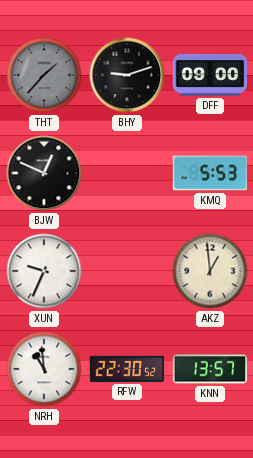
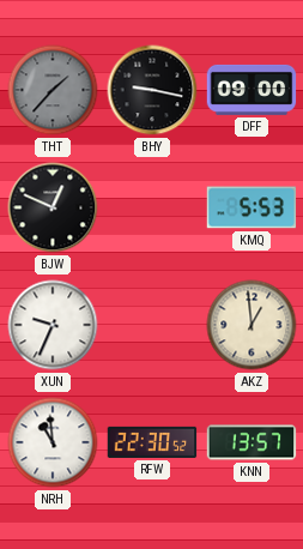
BHY: 9:12 -> 9:17
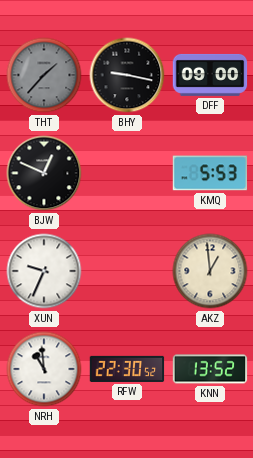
KNN: 13:57 -> 13:52
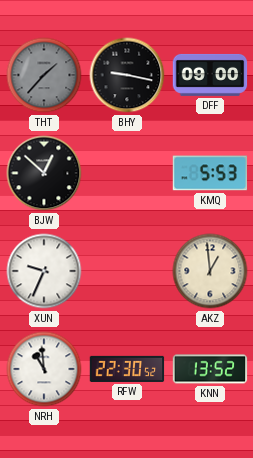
BJW: 12:49 -> 12:52
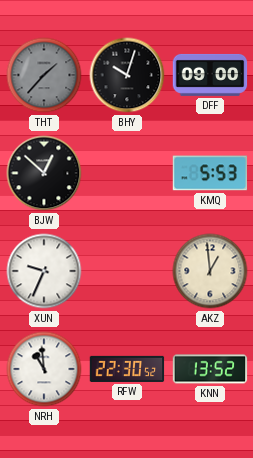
BHY: 9:17 -> 10:03
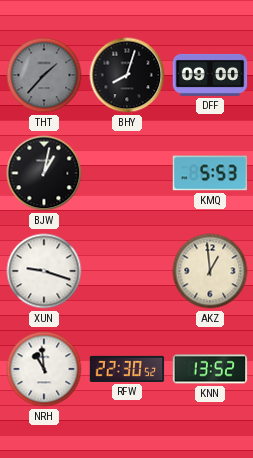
BHY: 10:03 -> 8:03
BJW: 12:52 -> 1:02
XUN: 9:34 -> 9:18
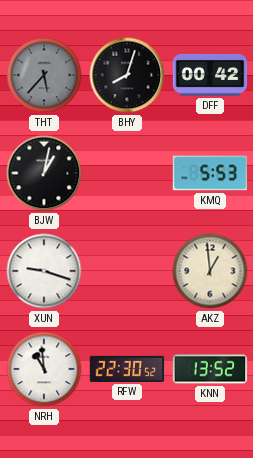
THT: 1:37 -> 5:37
DFF: 09:00 -> 00:42
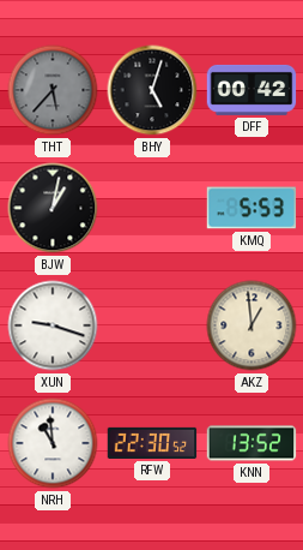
BHY: 8:03 -> 5:03
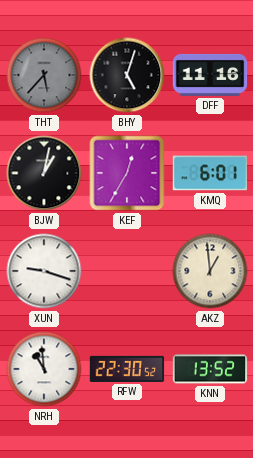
DFF: 00:42 -> 11:16
KEF: none -> 12:35
KMQ: 5:53 -> 6:01
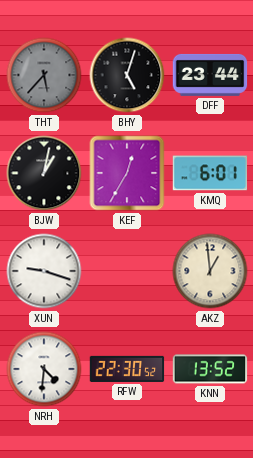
DFF: 11:16 -> 23:44
NRH: 10:59 -> 4:31
